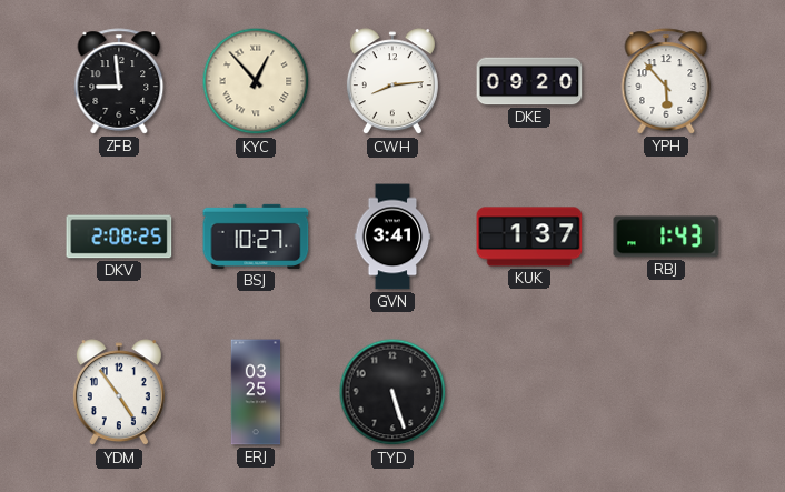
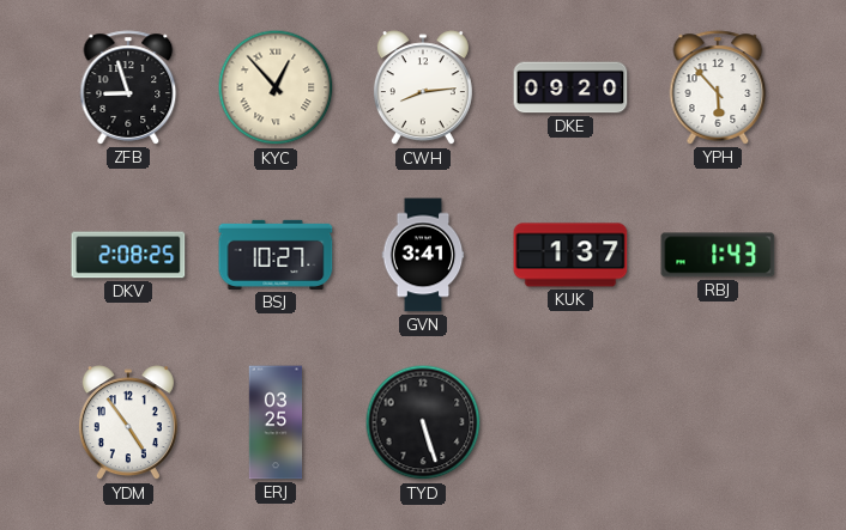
ZFB: 8:59 -> 8:57
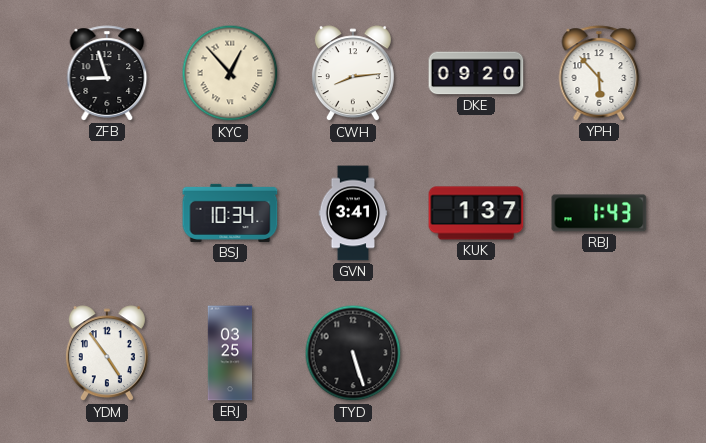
DKV: 2:08 -> none
BSJ: 10:27 -> 10:34
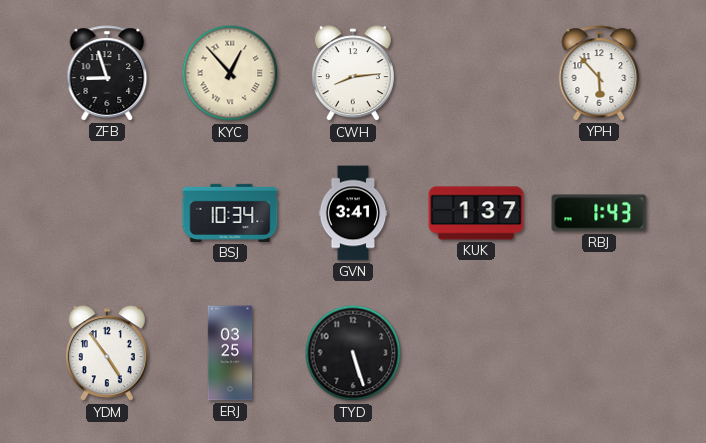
DKE: 09:20 -> none
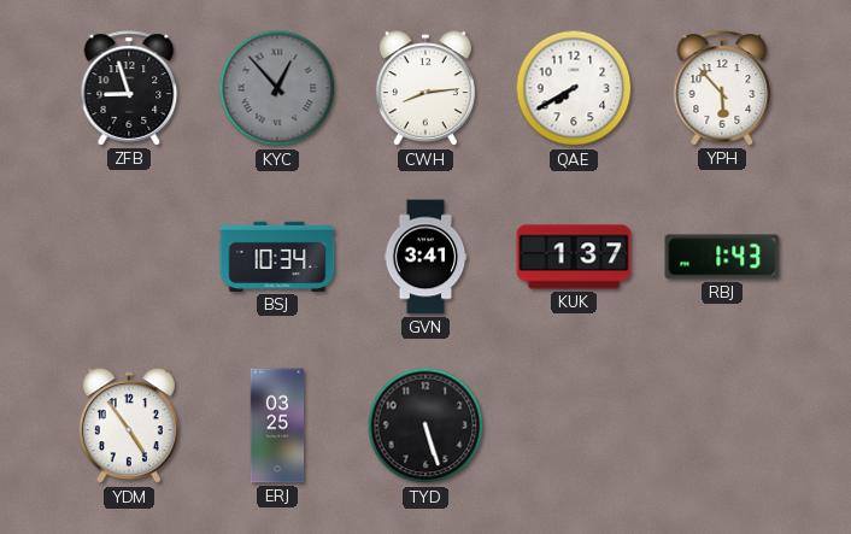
KYC dial: cream -> grey
QAE: none -> 7:40
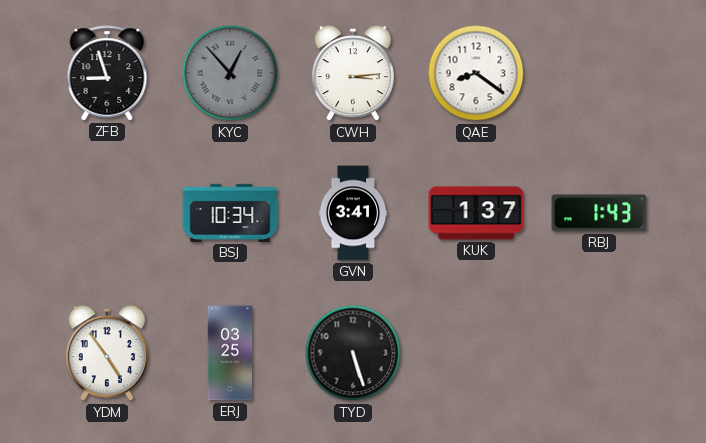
CWH: 8:14 -> 3:14
QAE: 7:40 -> 8:21
YPH: 5:53 -> none
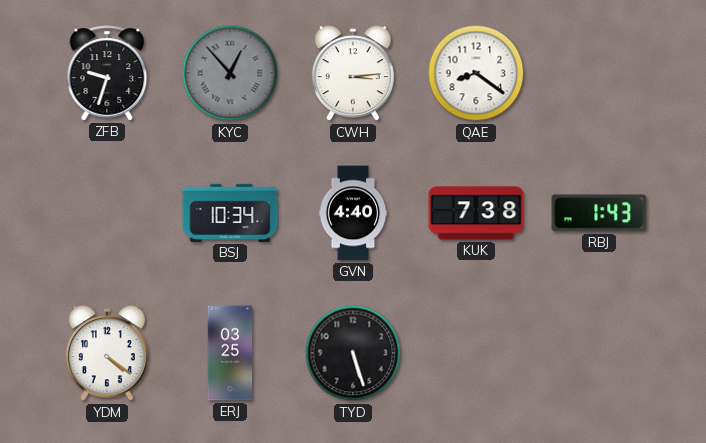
ZFB: 8:57 -> 9:33
GVN: 3:41 -> 4:40
KUK: 1:37 -> 7:38
YDM: 4:54 -> 4:21
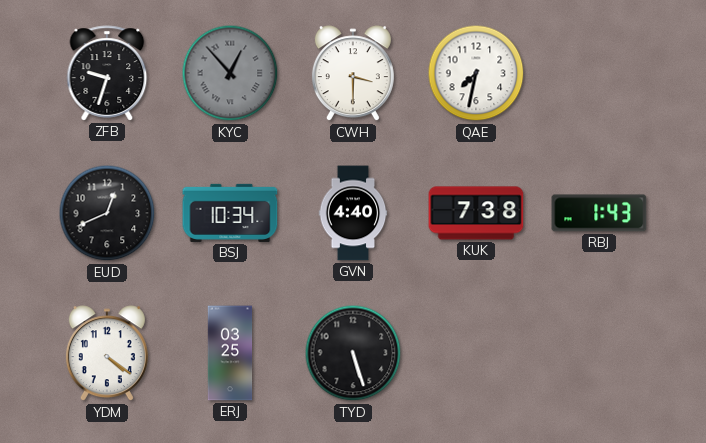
CWH: 3:14 -> 3:30
QAE: 8:21 -> 7:32
EUD: none -> 12:41
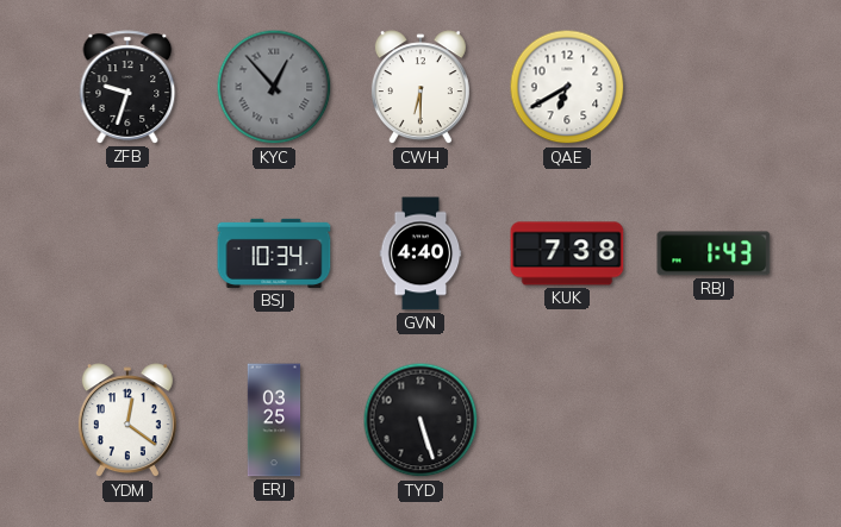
CWH: 3:30 -> 6:30
QAE: 7:32 -> 6:40
EUD: 12:41 -> none
YDM: 4:21 -> 12:21
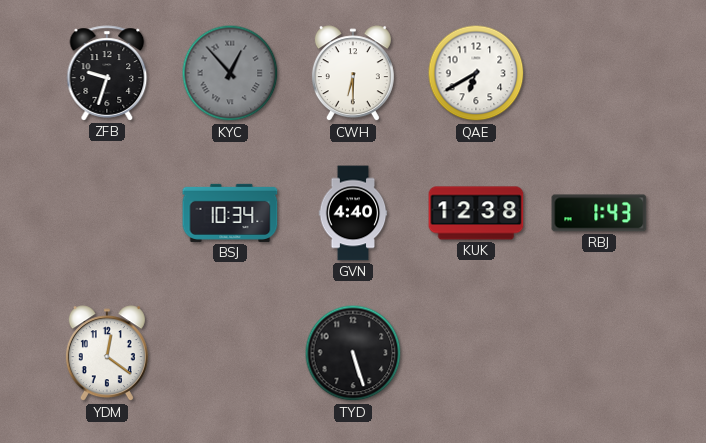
KUK: 7:38 -> 12:38
ERJ: 03:25 -> none
